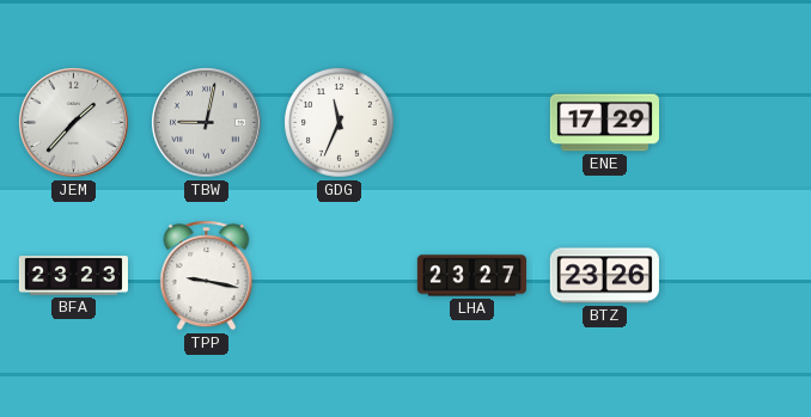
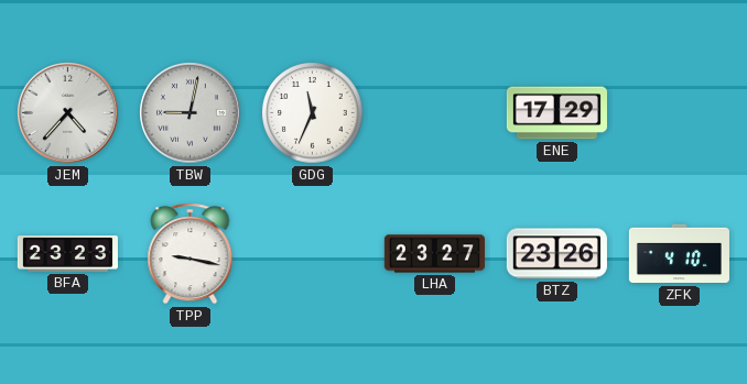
JEM: 1:37 -> 4:37
ZFK: none -> 4:10
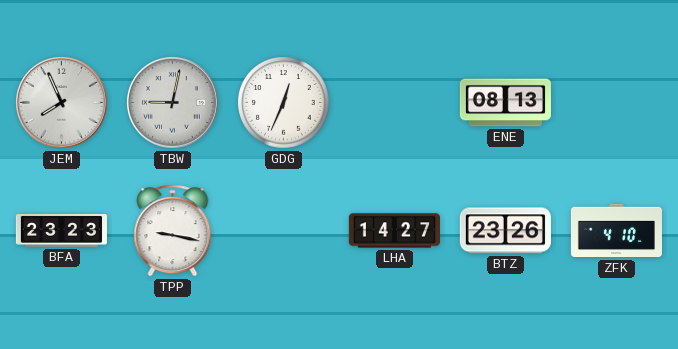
JEM: 4:37 -> 7:56
GDG: 11:34 -> 12:34
ENE: 17:29 -> 08:13
LHA: 23:27 -> 14:27
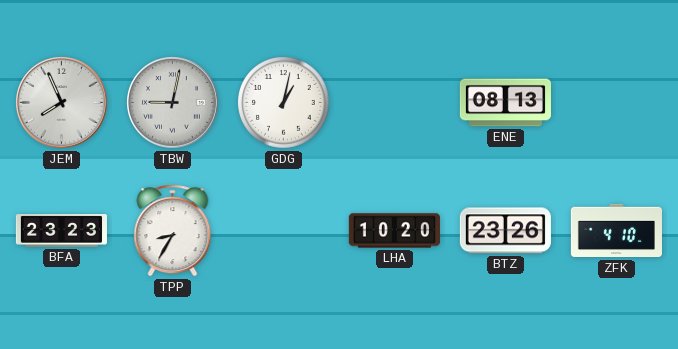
GDG: 12:34 -> 1:02
TPP: 9:17 -> 8:35
LHA: 14:27 -> 10:20
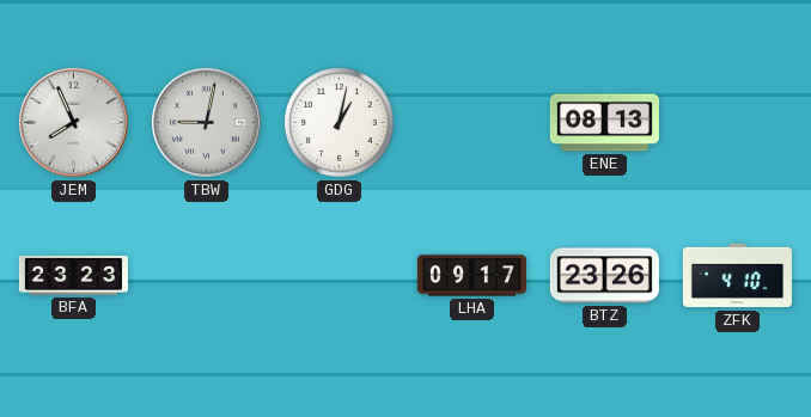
TPP: 8:35 -> none
LHA: 10:20 -> 09:17
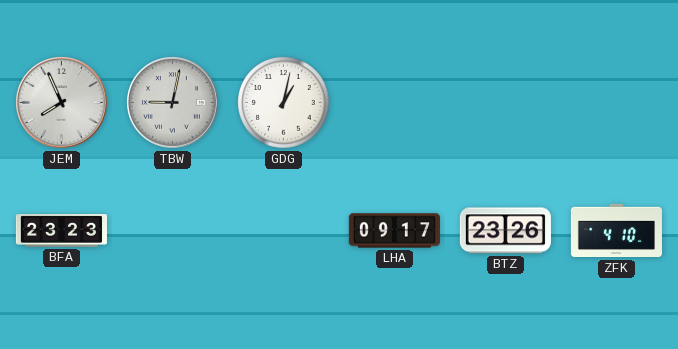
ENE: 08:13 -> none
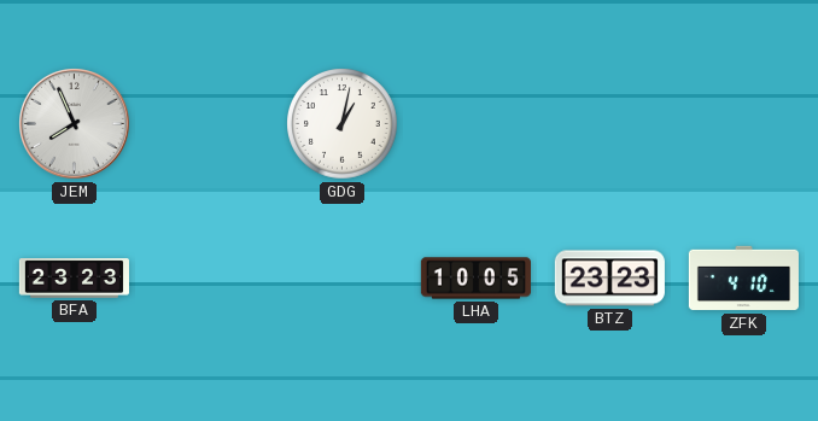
TBW: 9:02 -> none
LHA: 09:17 -> 10:05
BTZ: 23:26 -> 23:23
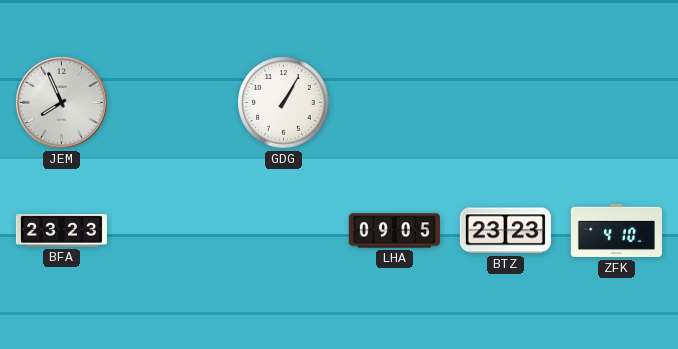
GDG: 1:02 -> 1:05
LHA: 10:05 -> 09:05
